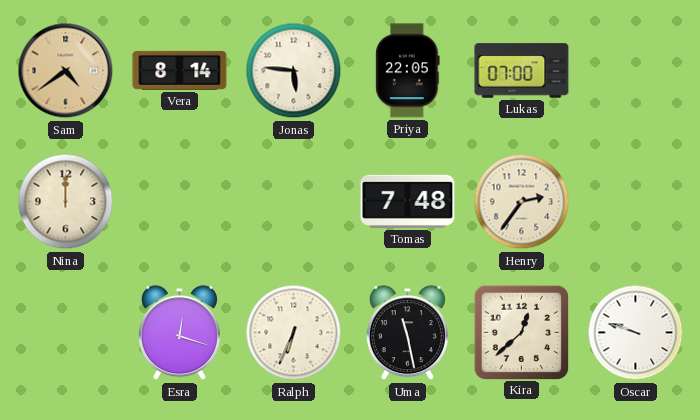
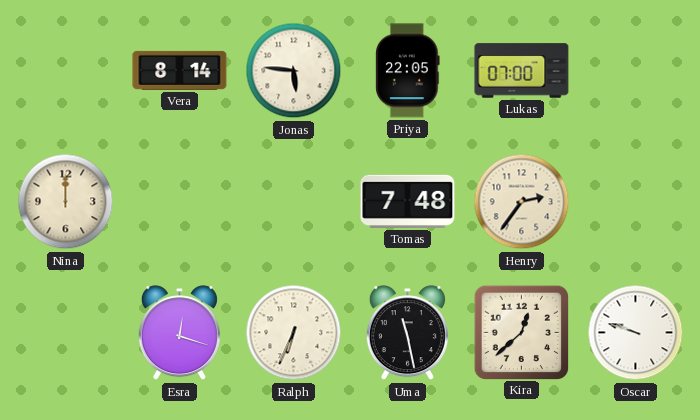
Sam: 4:39 -> none
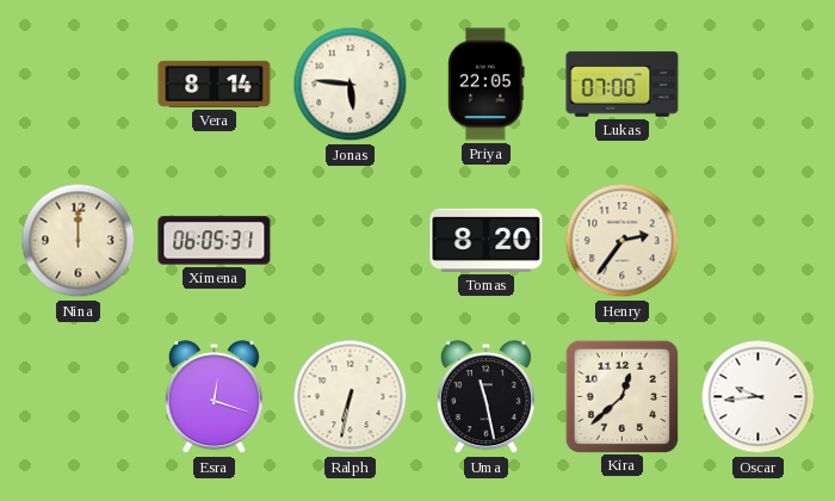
Ximena: none -> 06:05
Tomas: 7:48 -> 8:20
Ralph: 6:34 -> 6:32
Oscar: 9:48 -> 9:44
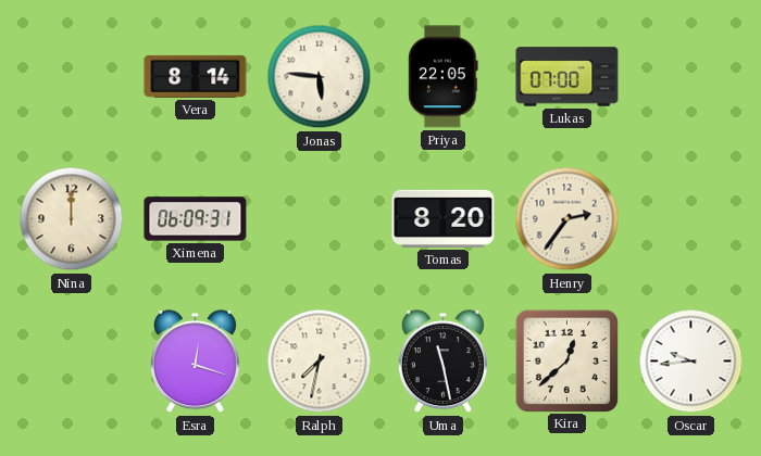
Ximena: 06:05 -> 06:09
Ralph: 6:32 -> 7:32
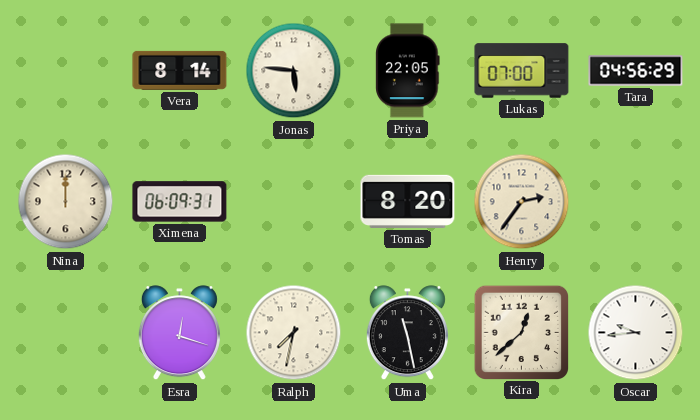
Tara: none -> 04:56
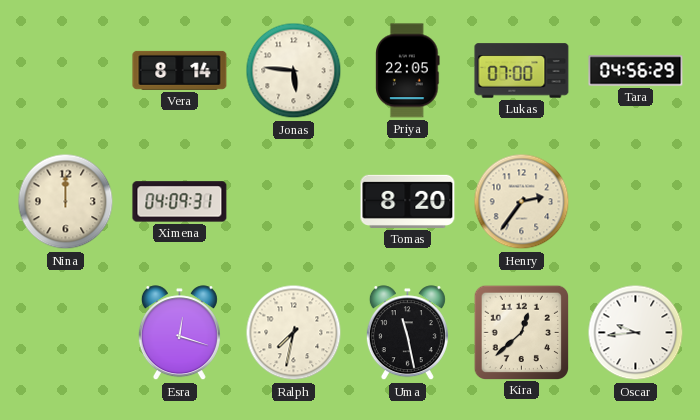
Ximena: 06:09 -> 04:09
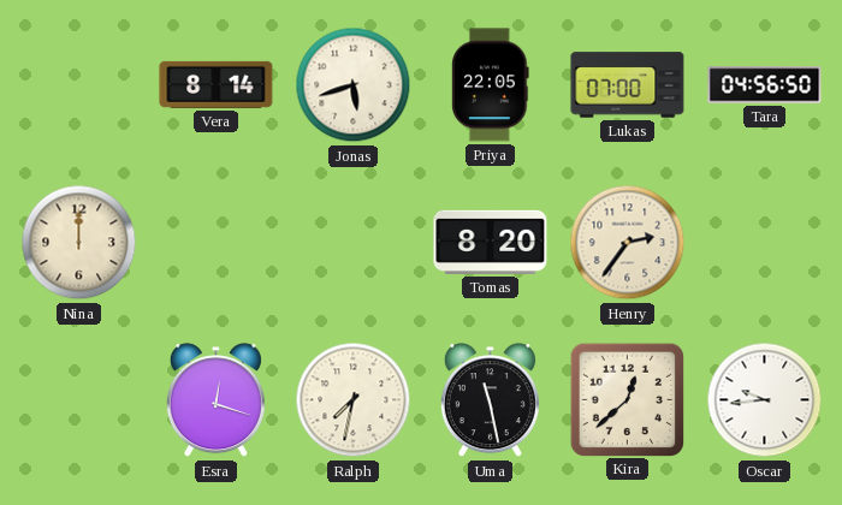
Jonas: 5:46 -> 5:42
Tara: 04:56:29 -> 04:56:50
Ximena: 04:09 -> none
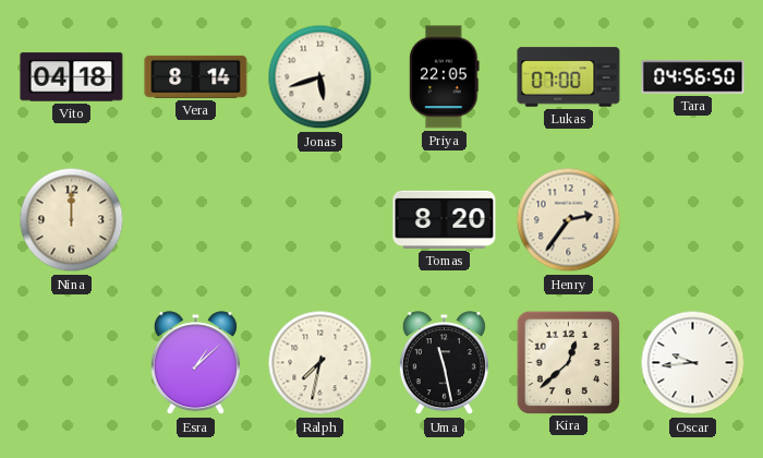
Vito: none -> 04:18
Esra: 12:18 -> 1:08
